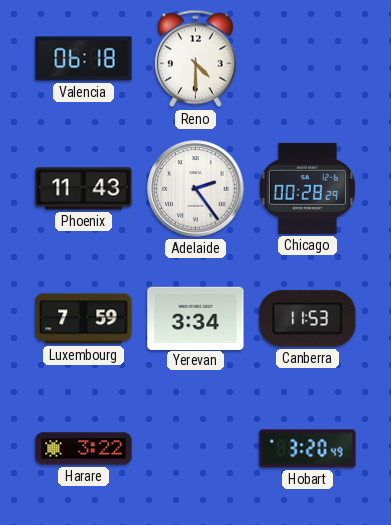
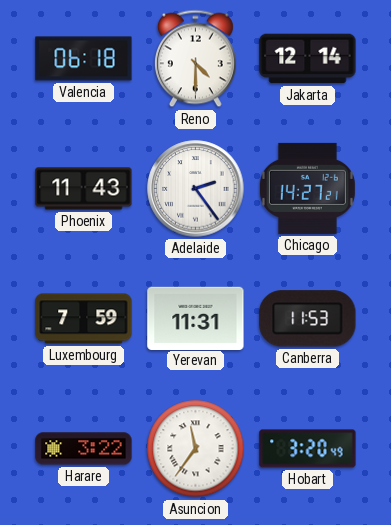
Jakarta: none -> 12:14
Chicago: 00:28 -> 14:27
Yerevan: 3:34 -> 11:31
Asuncion: none -> 11:36
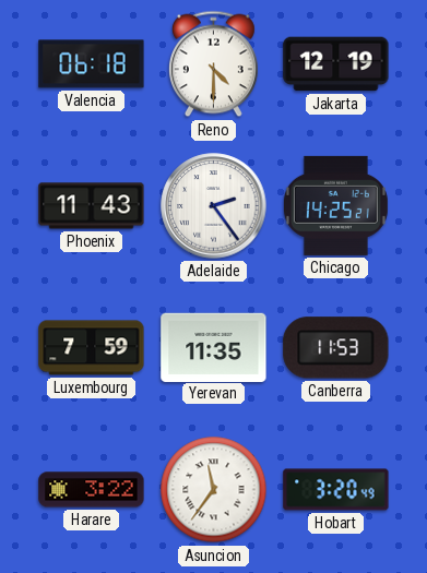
Jakarta: 12:14 -> 12:19
Chicago: 14:27 -> 14:25
Yerevan: 11:31 -> 11:35
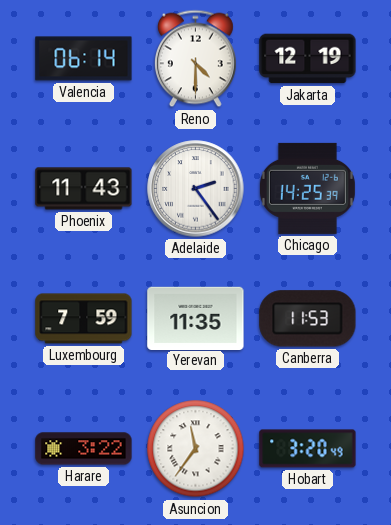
Valencia: 06:18 -> 06:14
Chicago: 14:25:21 -> 14:25:39
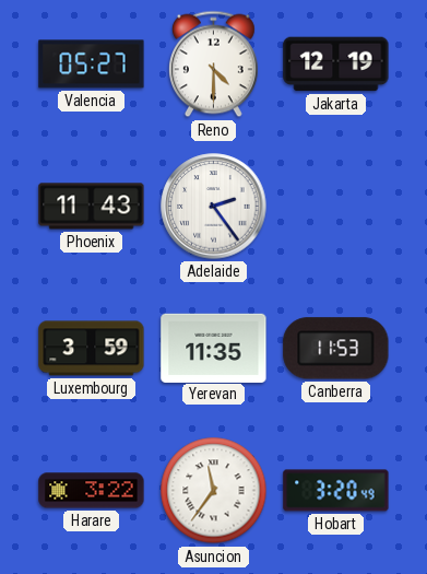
Valencia: 06:14 -> 05:27
Chicago: 14:25 -> none
Luxembourg: 7:59 -> 3:59
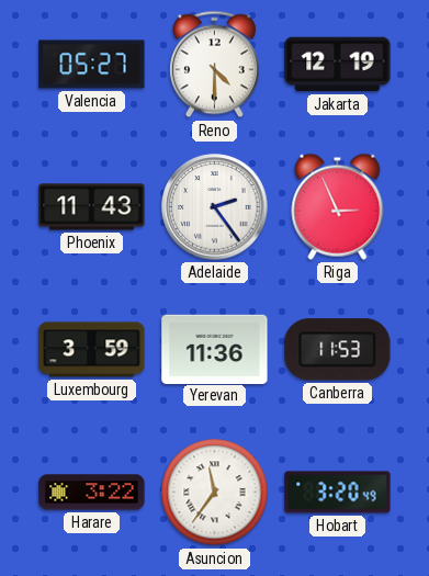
Riga: none -> 2:56
Yerevan: 11:35 -> 11:36
